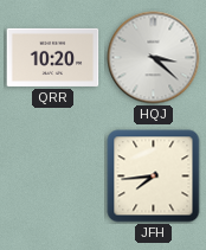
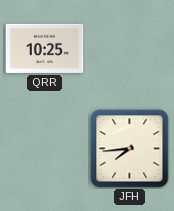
QRR: 10:20 -> 10:25
HQJ: 3:22 -> none
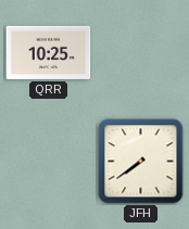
JFH: 7:44 -> 7:39
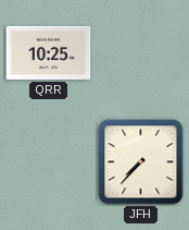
JFH: 7:39 -> 7:37
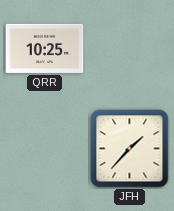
JFH: 7:37 -> 1:37
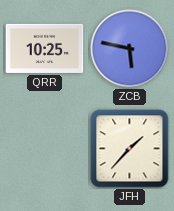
ZCB: none -> 5:47
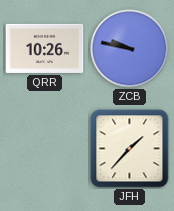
QRR: 10:25 -> 10:26
ZCB: 5:47 -> 9:47
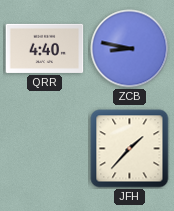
QRR: 10:26 -> 4:40
ZCB: 9:47 -> 8:47
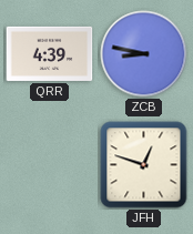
QRR: 4:40 -> 4:39
JFH: 1:37 -> 12:48
